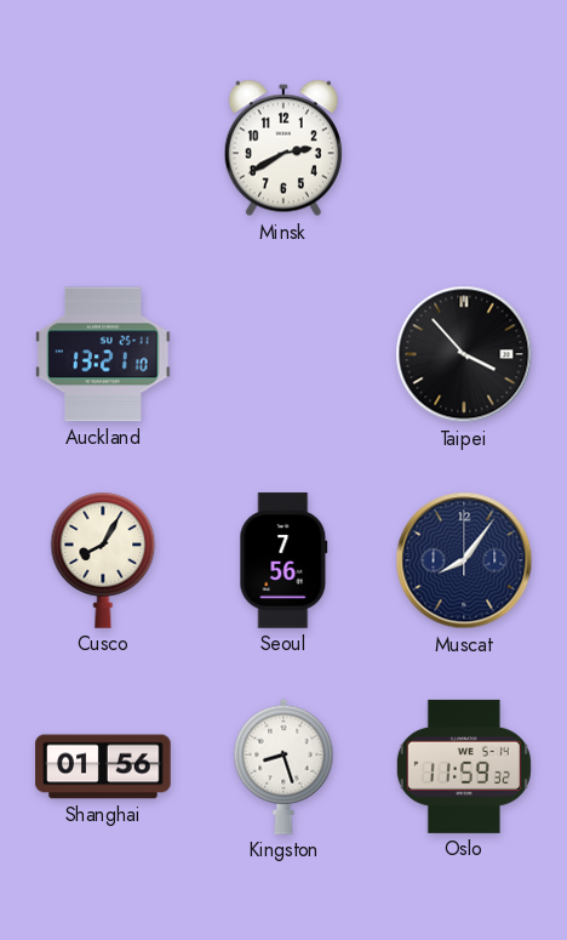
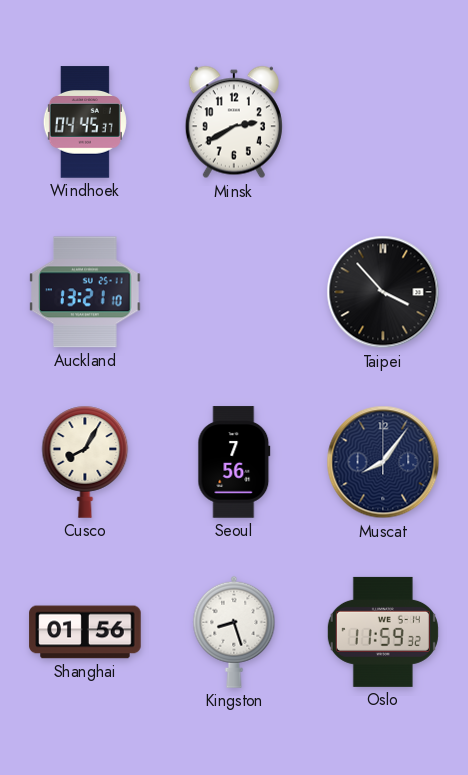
Windhoek: none -> 04:45
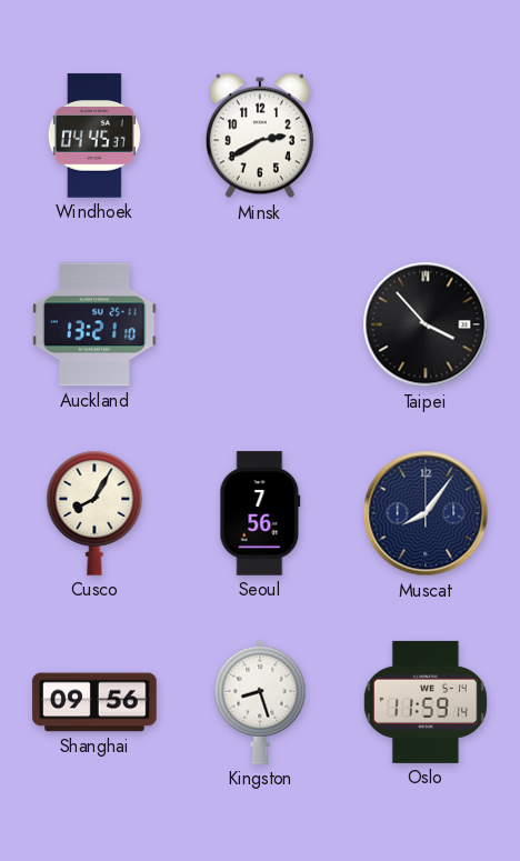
Shanghai: 01:56 -> 09:56
Oslo: 11:59:32 -> 11:59:14
